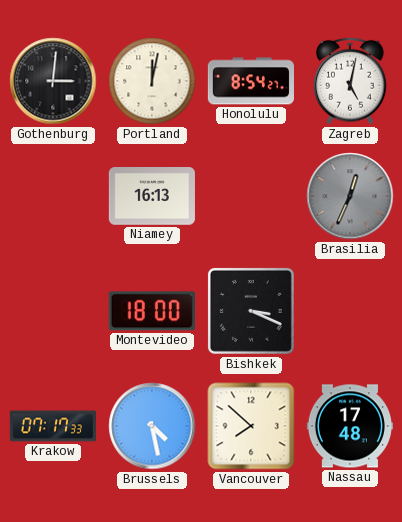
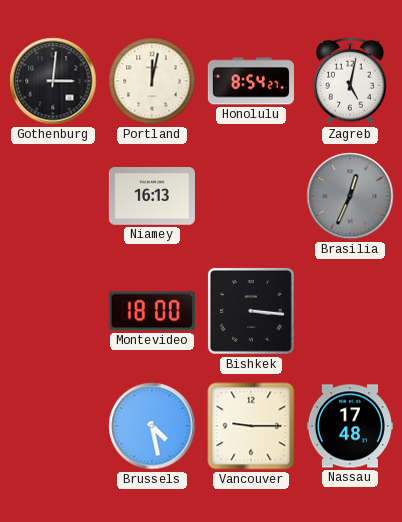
Bishkek: 3:19 -> 3:16
Krakow: 07:17 -> none
Vancouver: 7:52 -> 9:15
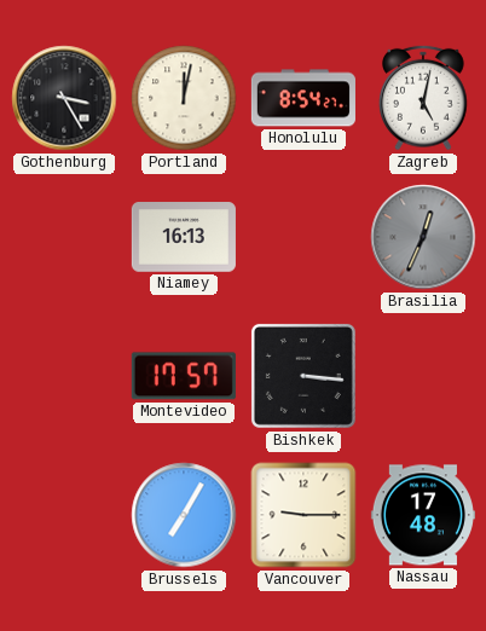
Gothenburg: 3:01 -> 3:25
Montevideo: 18:00 -> 17:57
Brussels: 4:28 -> 7:05
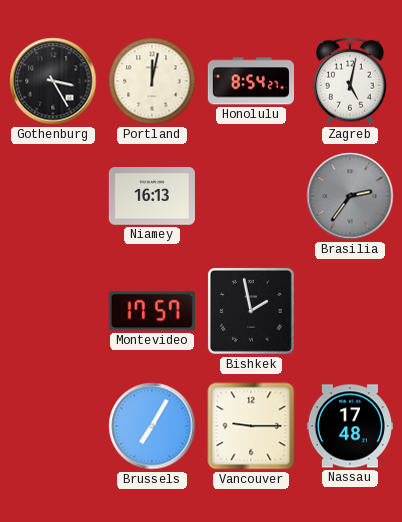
Brasilia: 12:34 -> 2:36
Bishkek: 3:16 -> 1:58
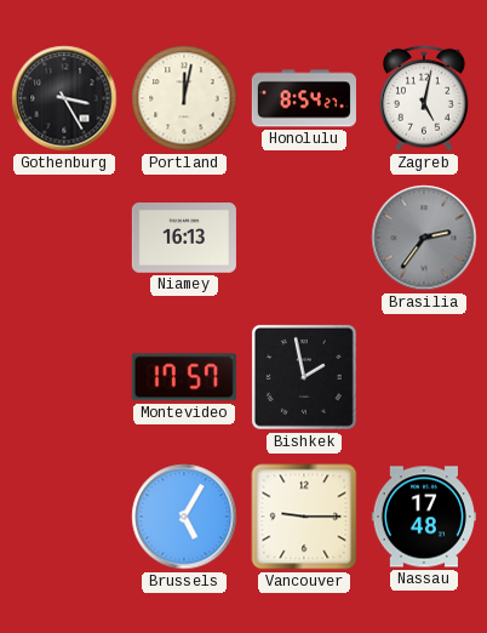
Brussels: 7:05 -> 5:05
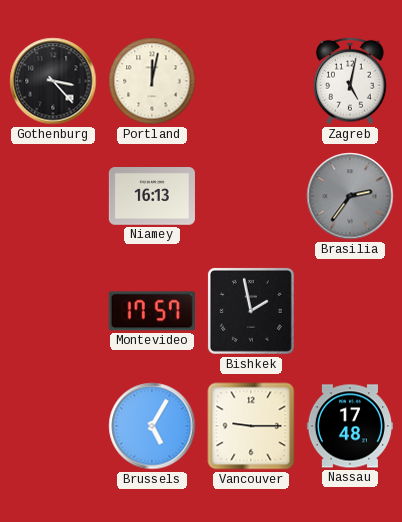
Gothenburg: 3:25 -> 3:23
Honolulu: 8:54 -> none
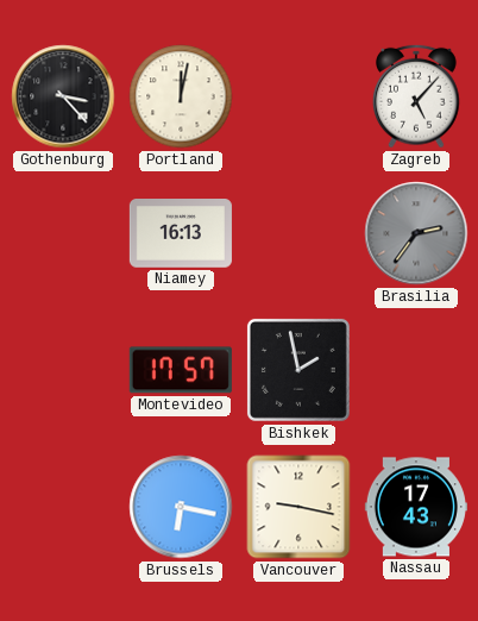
Zagreb: 5:02 -> 5:07
Brussels: 5:05 -> 6:17
Vancouver: 9:15 -> 9:17
Nassau: 17:48 -> 17:43
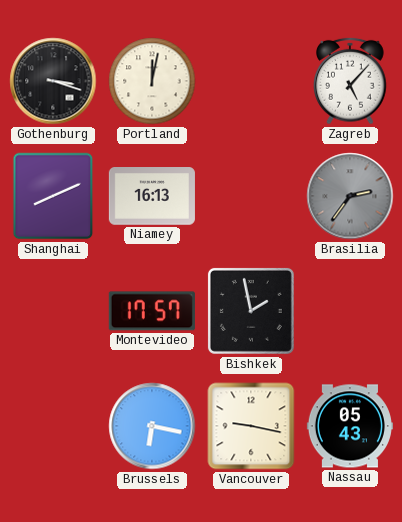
Gothenburg: 3:23 -> 3:18
Shanghai: none -> 8:11
Nassau: 17:43 -> 05:43
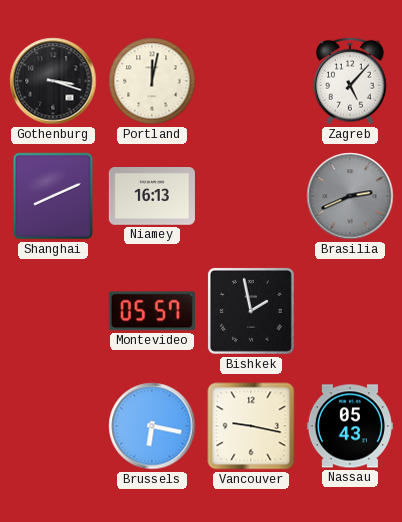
Brasilia: 2:36 -> 2:41
Montevideo: 17:57 -> 05:57
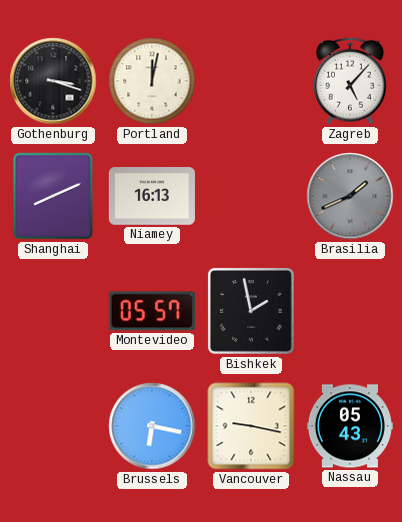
Brasilia: 2:41 -> 1:41
